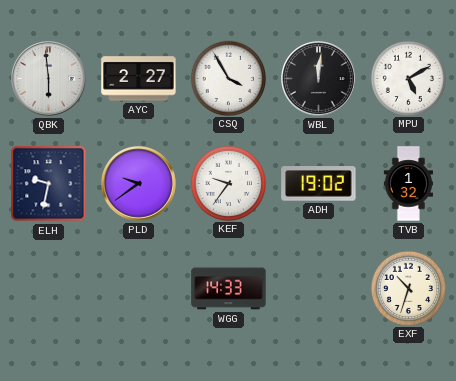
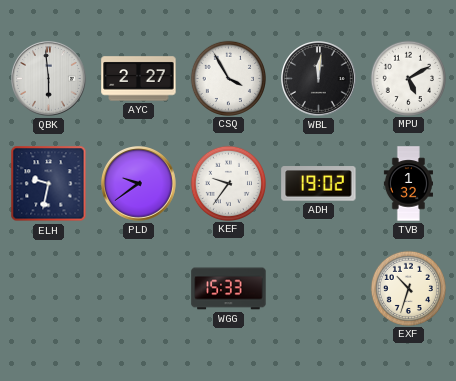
WGG: 14:33 -> 15:33
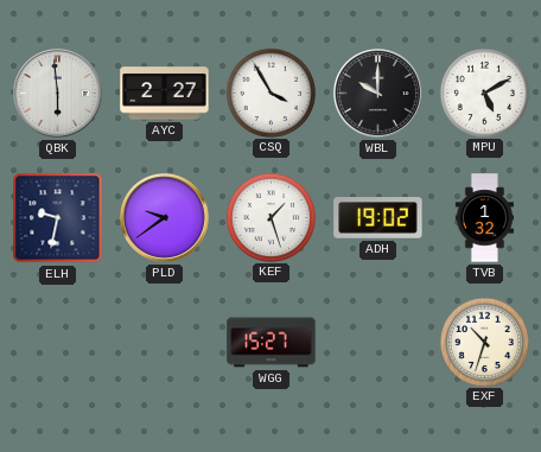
WBL: 12:01 -> 10:00
KEF: 9:36 -> 1:27
WGG: 15:33 -> 15:27
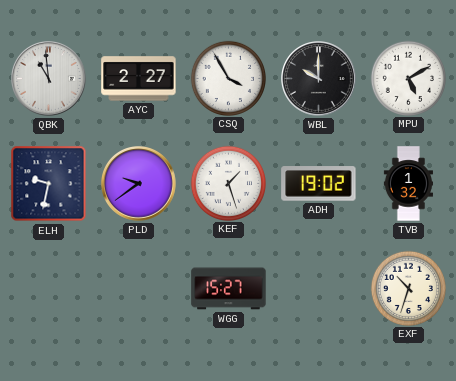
QBK: 5:59 -> 10:59
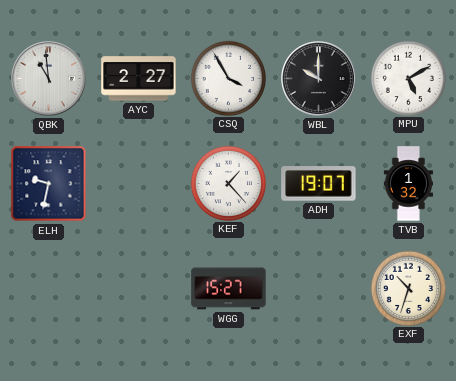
PLD: 9:39 -> none
KEF: 1:27 -> 1:23
ADH: 19:02 -> 19:07
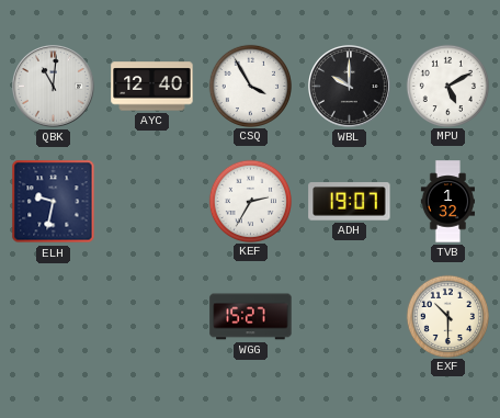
QBK: 10:59 -> 11:01
AYC: 2:27 -> 12:40
KEF: 1:23 -> 2:35
EXF: 10:33 -> 10:30
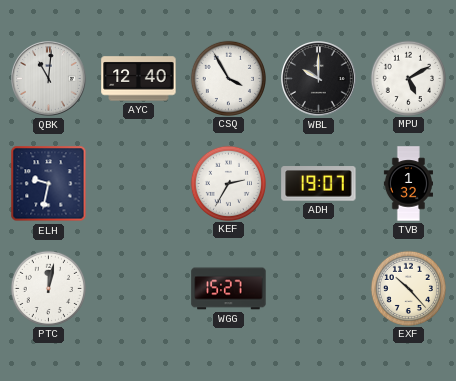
PTC: none -> 12:02
EXF: 10:30 -> 10:23
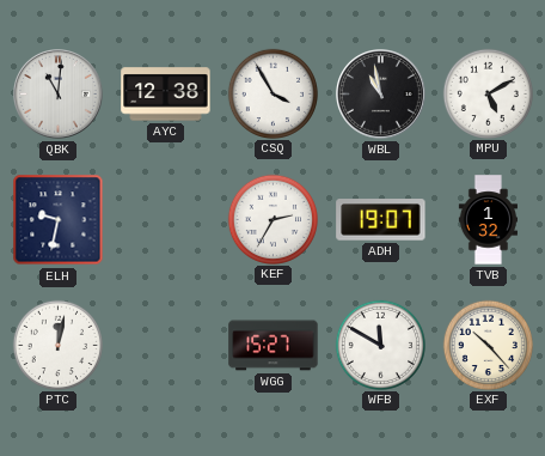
AYC: 12:40 -> 12:38
WBL: 10:00 -> 10:58
WFB: none -> 11:50
